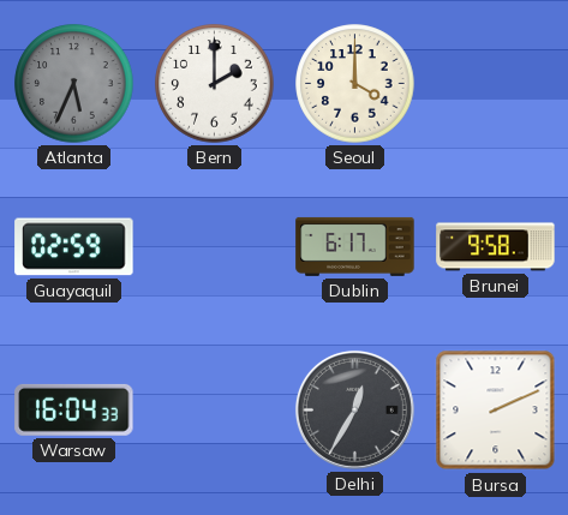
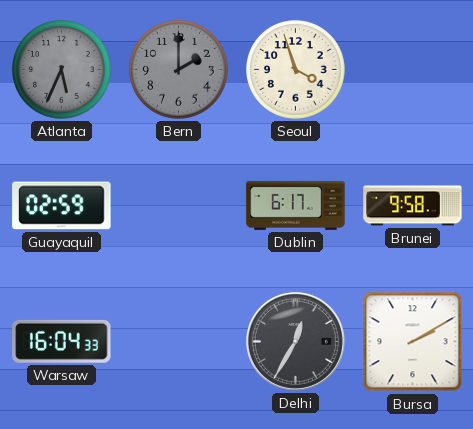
Bern dial: white -> grey
Seoul: 4:00 -> 3:57
Bursa: 2:11 -> 2:10
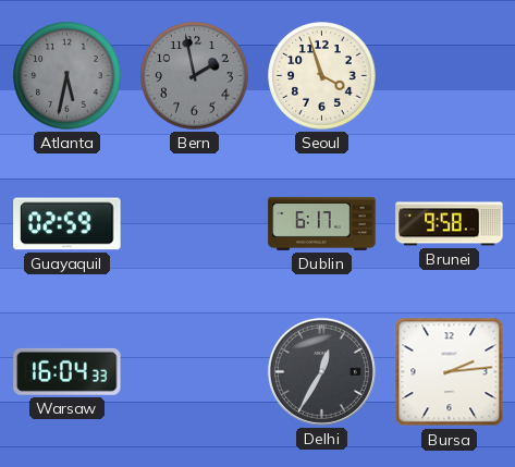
Atlanta: 5:34 -> 5:32
Bern: 2:00 -> 1:58
Bursa: 2:10 -> 2:14
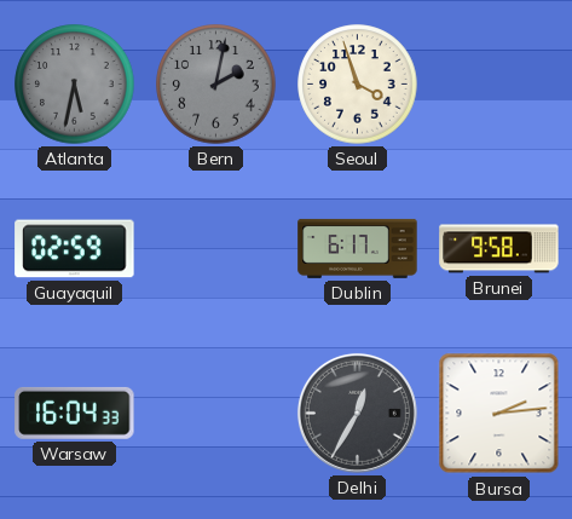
Bern: 1:58 -> 2:02
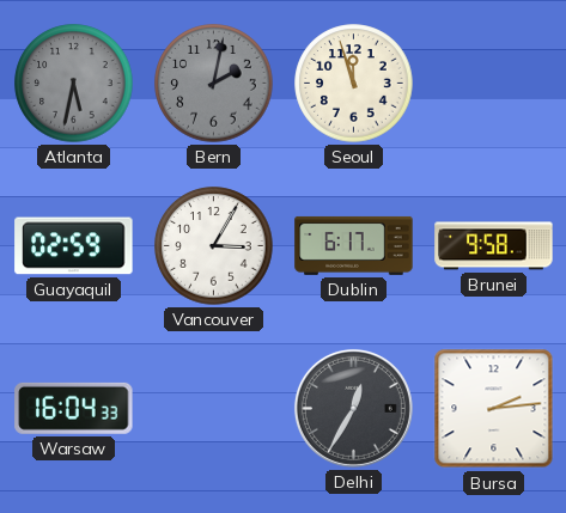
Seoul: 3:57 -> 11:57
Vancouver: none -> 3:05
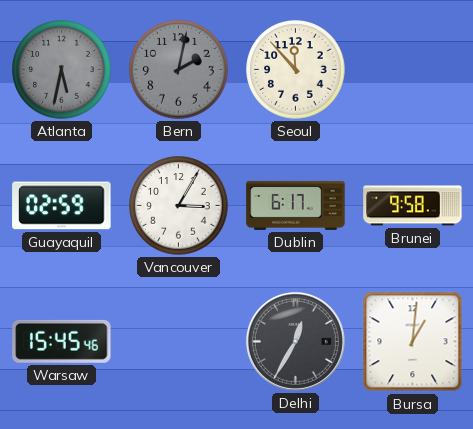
Seoul: 11:57 -> 11:53
Warsaw: 16:04 -> 15:45
Bursa: 2:14 -> 1:01
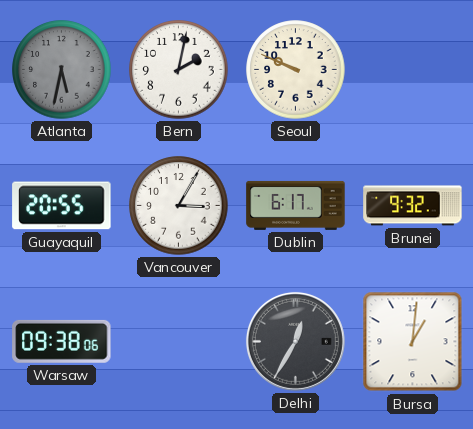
Bern dial: grey -> white
Seoul: 11:53 -> 9:49
Guayaquil: 02:59 -> 20:55
Brunei: 9:58 -> 9:32
Warsaw: 15:45 -> 09:38
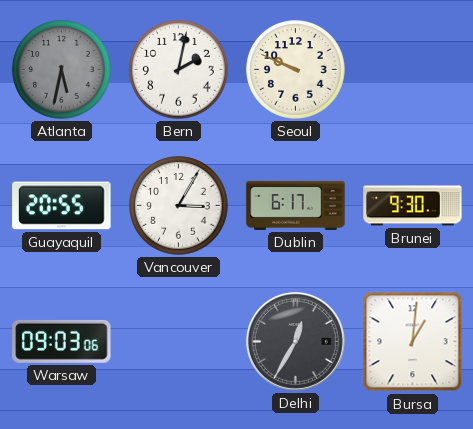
Brunei: 9:32 -> 9:30
Warsaw: 09:38 -> 09:03
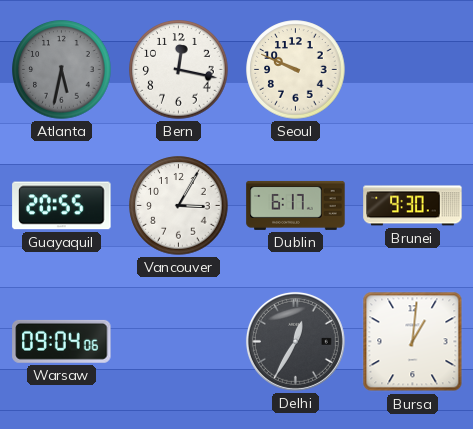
Bern: 2:02 -> 12:17
Warsaw: 09:03 -> 09:04
